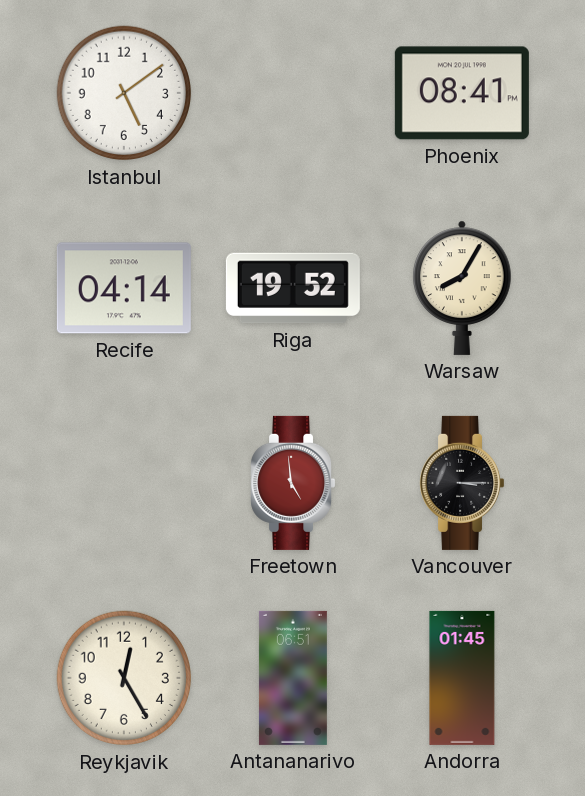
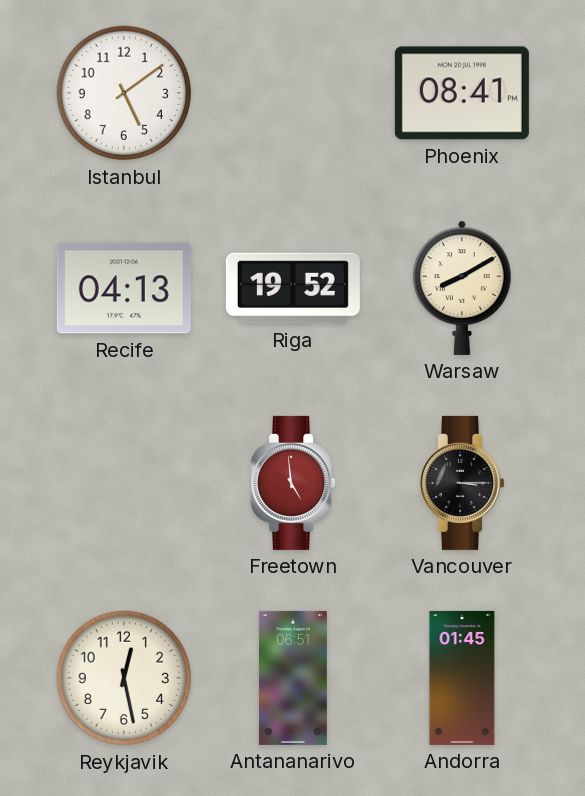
Recife: 04:14 -> 04:13
Warsaw: 8:05 -> 8:10
Reykjavik: 12:25 -> 12:28
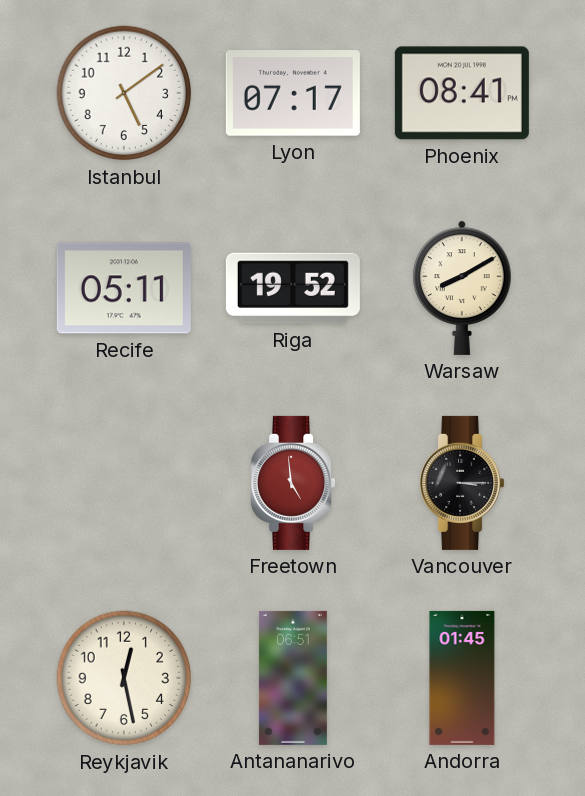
Lyon: none -> 07:17
Recife: 04:13 -> 05:11
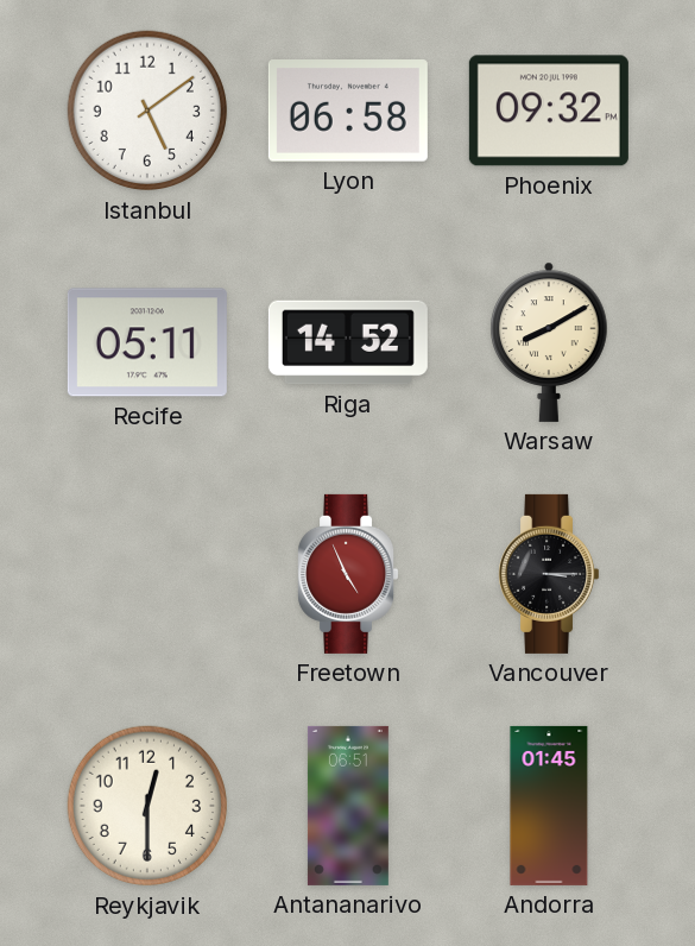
Lyon: 07:17 -> 06:58
Phoenix: 08:41 -> 09:32
Riga: 19:52 -> 14:52
Freetown: 4:59 -> 4:56
Reykjavik: 12:28 -> 12:30
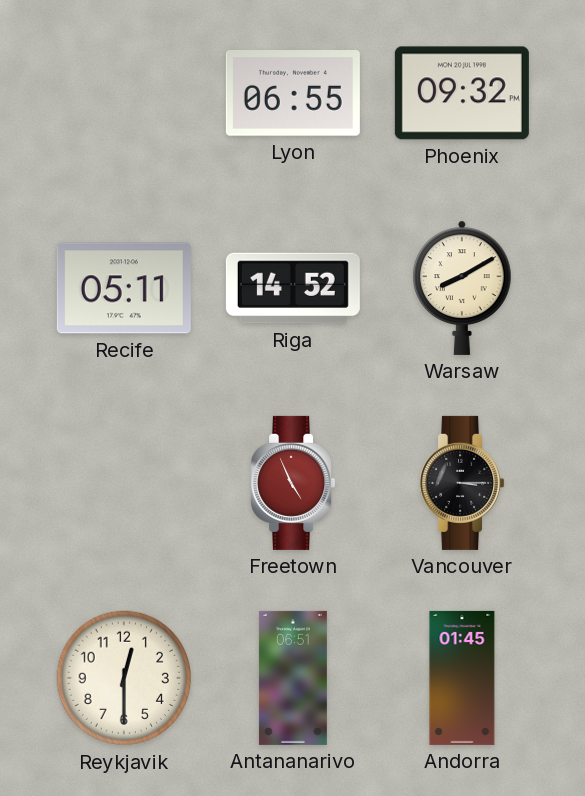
Istanbul: 5:09 -> none
Lyon: 06:58 -> 06:55
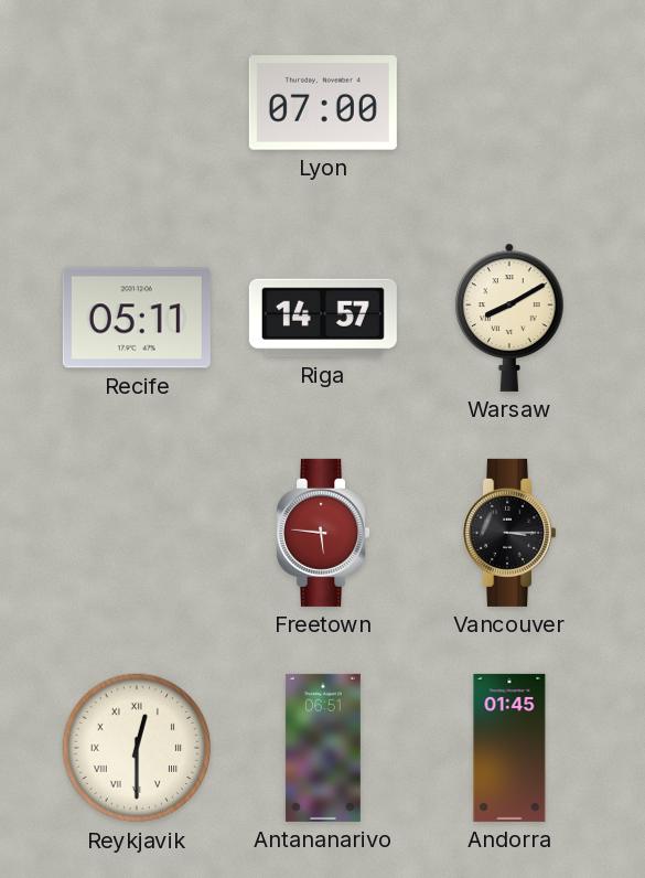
Lyon: 06:55 -> 07:00
Phoenix: 09:32 -> none
Riga: 14:52 -> 14:57
Freetown: 4:56 -> 5:46
Reykjavik numerals: Arabic -> Roman
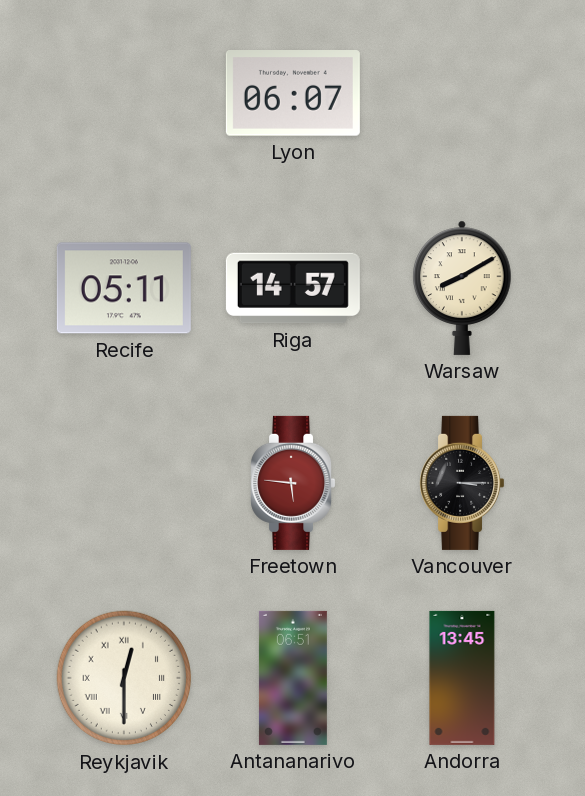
Lyon: 07:00 -> 06:07
Andorra: 01:45 -> 13:45
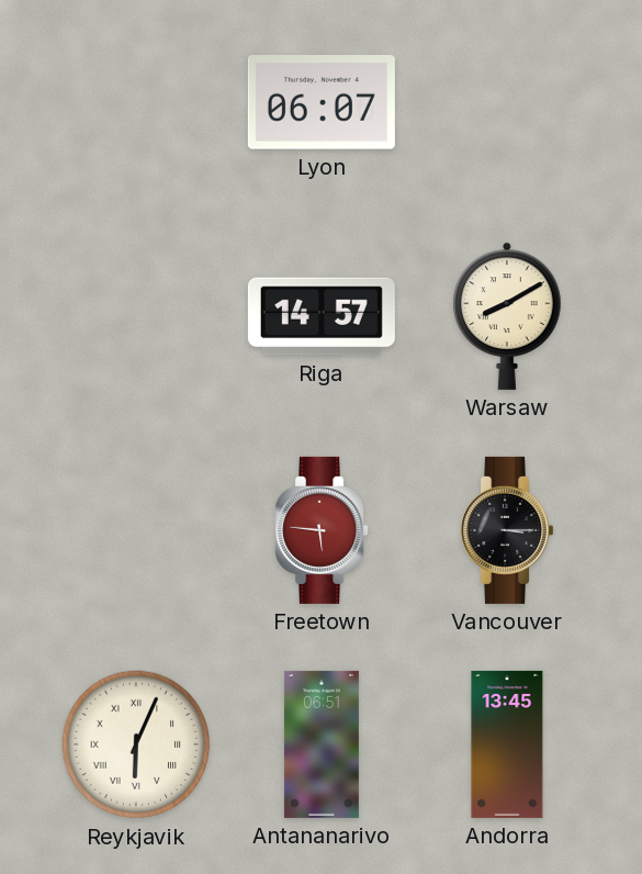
Recife: 05:11 -> none
Reykjavik: 12:30 -> 6:04
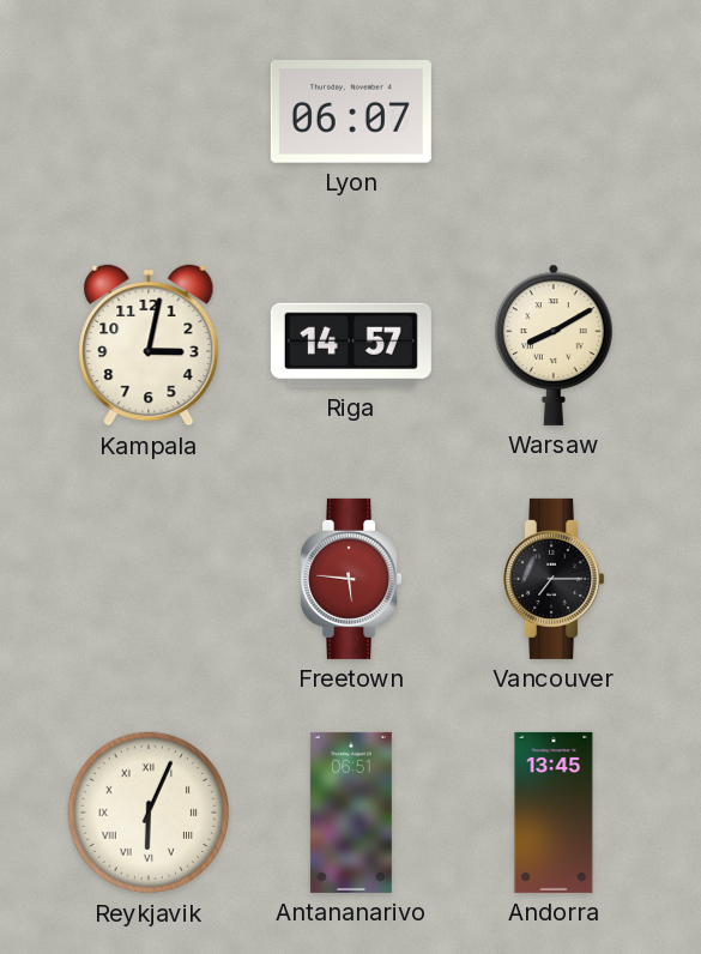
Kampala: none -> 3:02
Vancouver: 3:15 -> 7:15
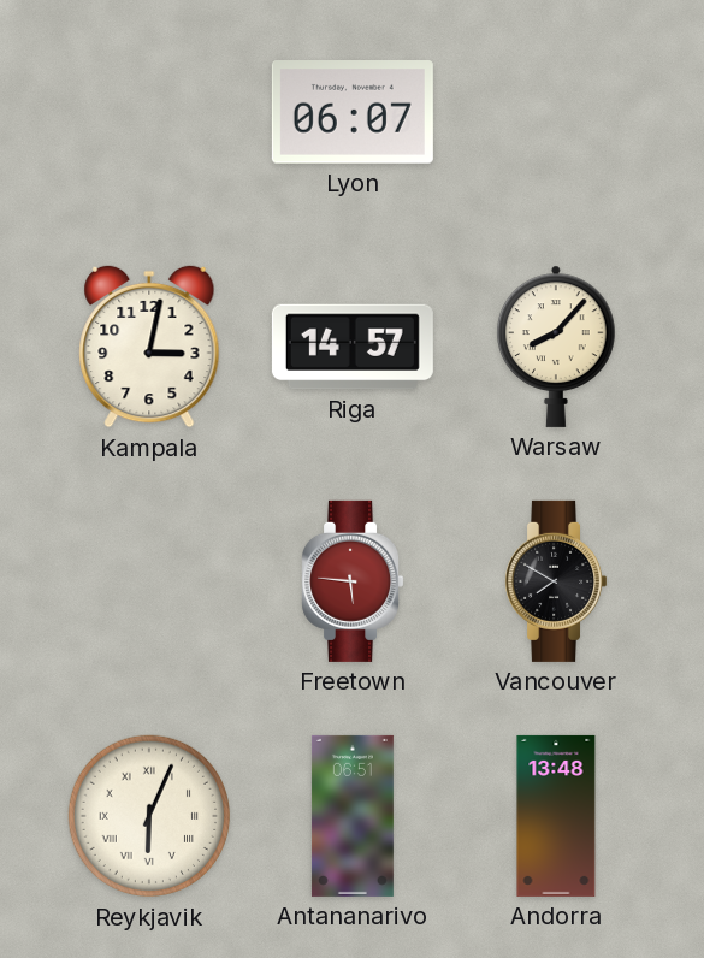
Warsaw: 8:10 -> 8:07
Vancouver: 7:15 -> 7:50
Andorra: 13:45 -> 13:48
